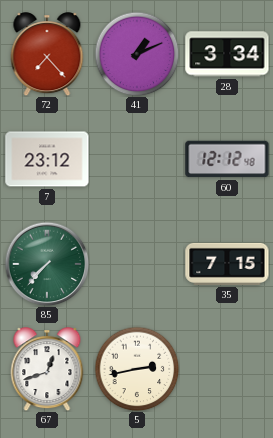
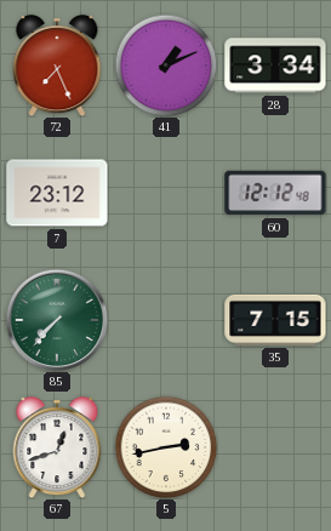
72: 7:23 -> 7:26
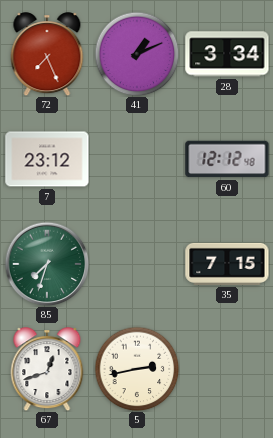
85: 7:37 -> 7:33
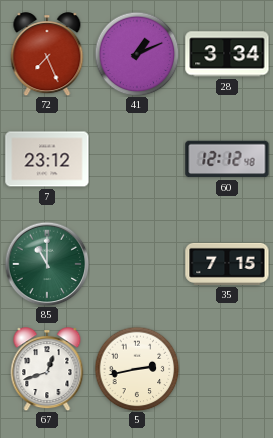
85: 7:33 -> 11:00
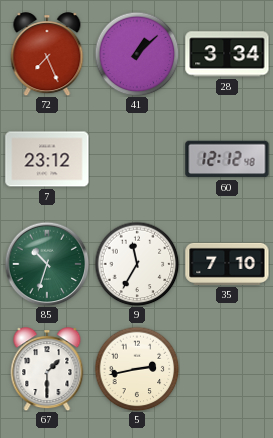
41: 1:11 -> 1:08
85: 11:00 -> 10:33
9: none -> 11:35
35: 7:15 -> 7:10
67: 12:42 -> 1:30
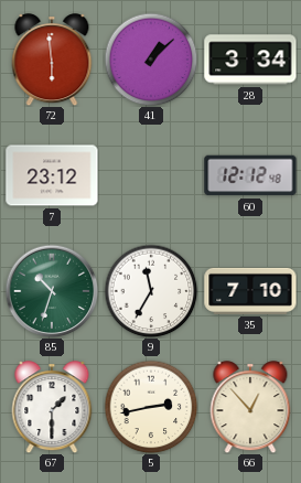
72: 7:26 -> 5:59
66: none -> 12:53
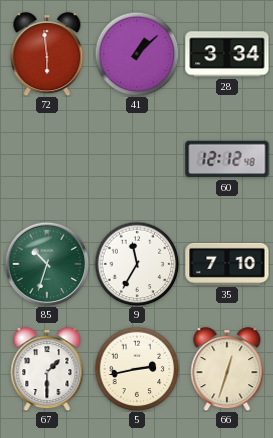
7: 23:12 -> none
66: 12:53 -> 12:33
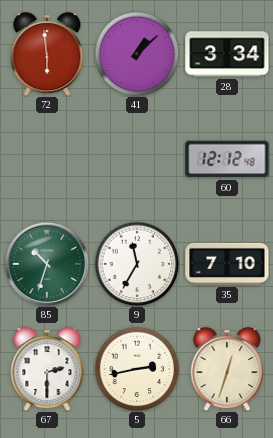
67: 1:30 -> 2:30
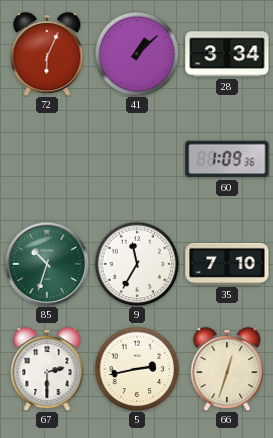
72: 5:59 -> 6:04
60: 12:12 -> 1:09
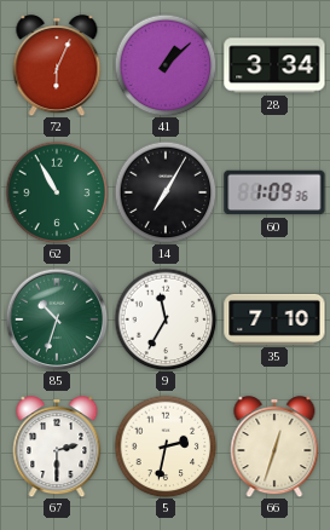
62: none -> 10:55
14: none -> 7:05
5: 2:43 -> 2:32
